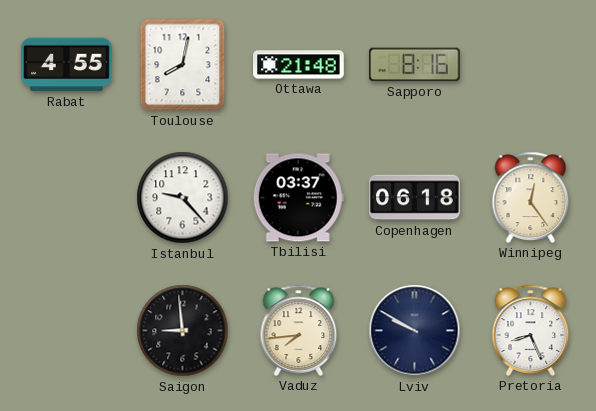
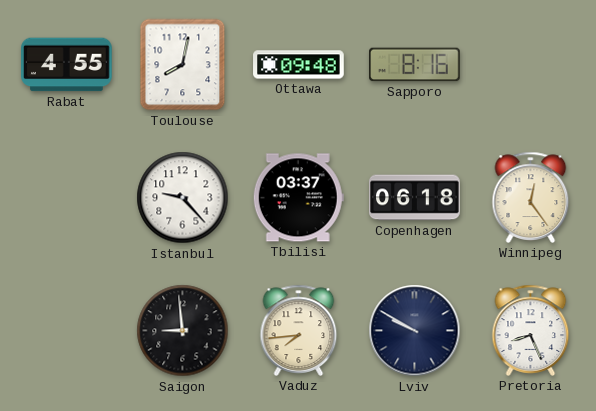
Ottawa: 21:48 -> 09:48
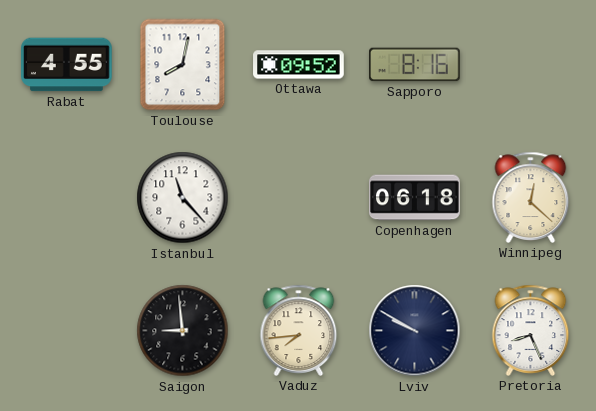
Ottawa: 09:48 -> 09:52
Istanbul: 9:23 -> 11:23
Tbilisi: 03:37 -> none
Winnipeg: 12:24 -> 12:22
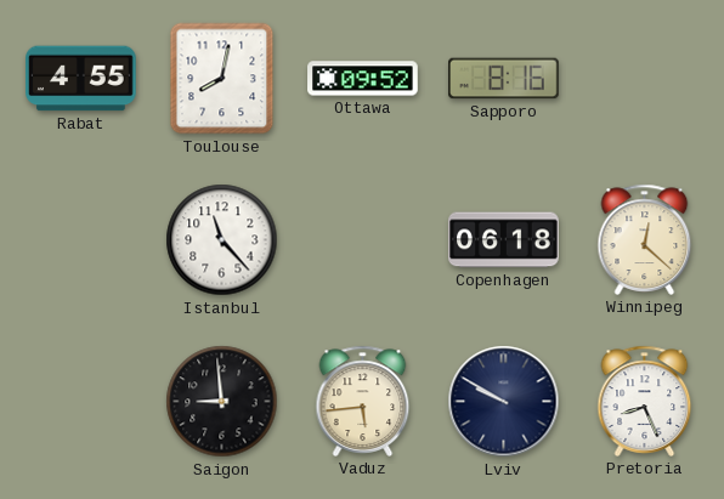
Vaduz: 7:44 -> 5:44
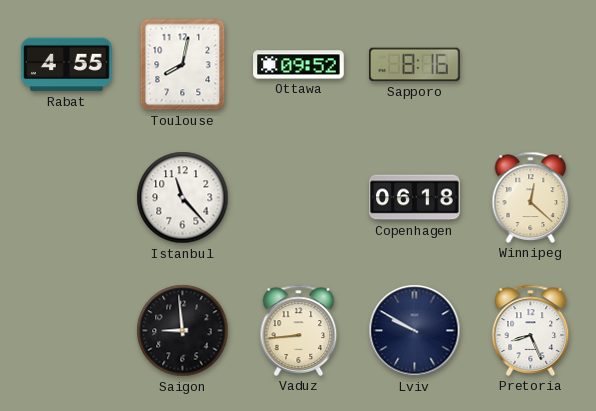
Vaduz: 5:44 -> 8:44
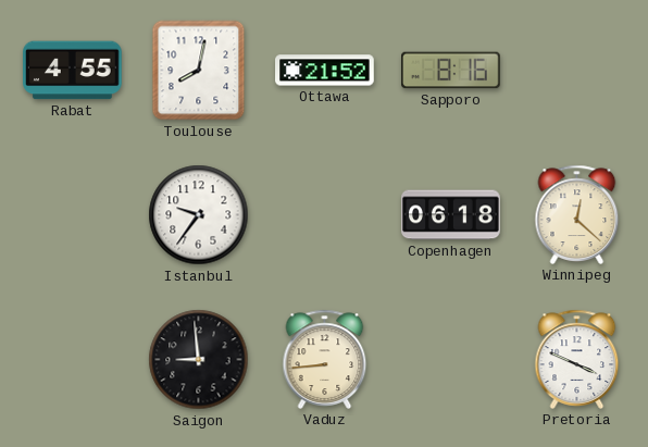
Ottawa: 09:52 -> 21:52
Istanbul: 11:23 -> 9:36
Lviv: 9:50 -> none
Pretoria: 8:26 -> 3:49
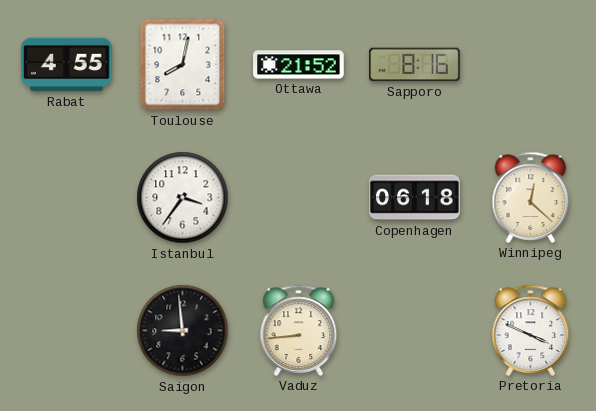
Istanbul: 9:36 -> 3:36
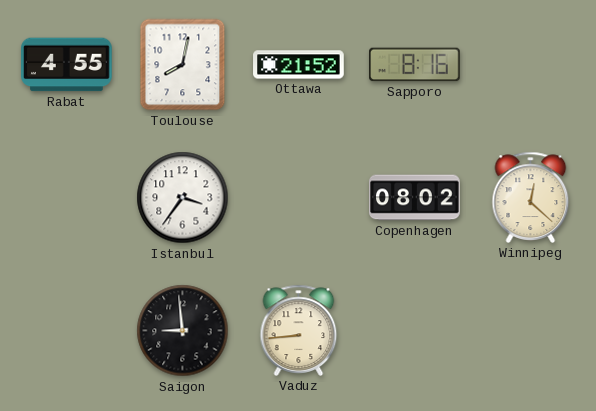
Copenhagen: 06:18 -> 08:02
Pretoria: 3:49 -> none
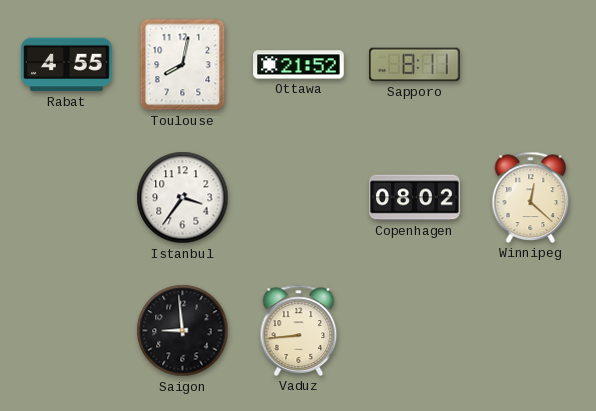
Sapporo: 8:16 -> 8:11
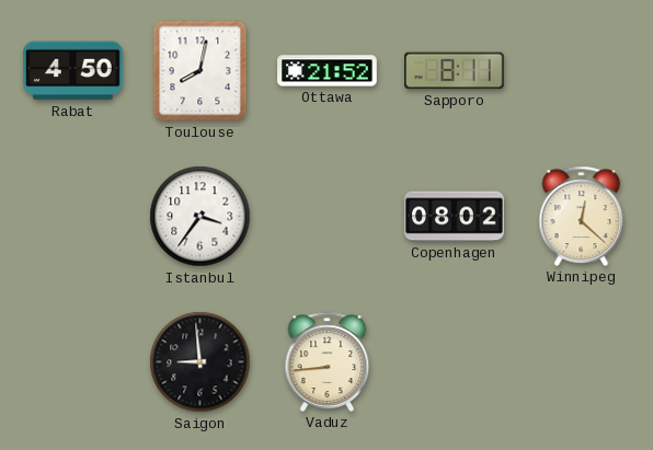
Rabat: 4:55 -> 4:50
